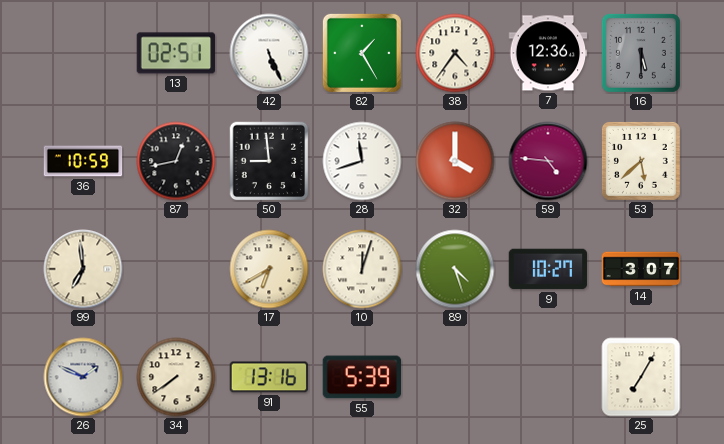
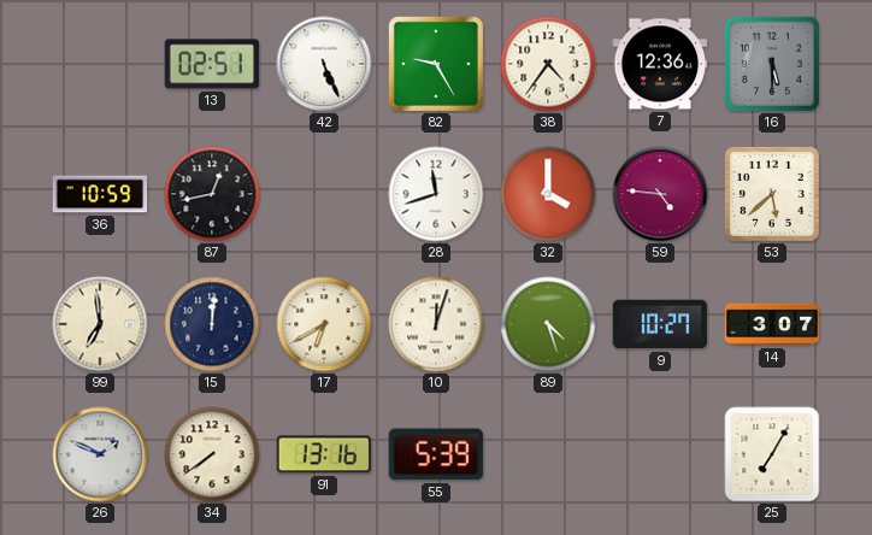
82: 1:25 -> 9:25
50: 8:59 -> none
15: none -> 12:01
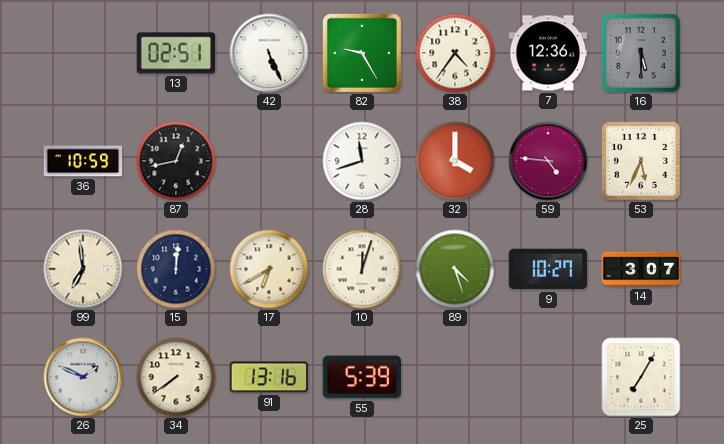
53: 5:38 -> 5:34
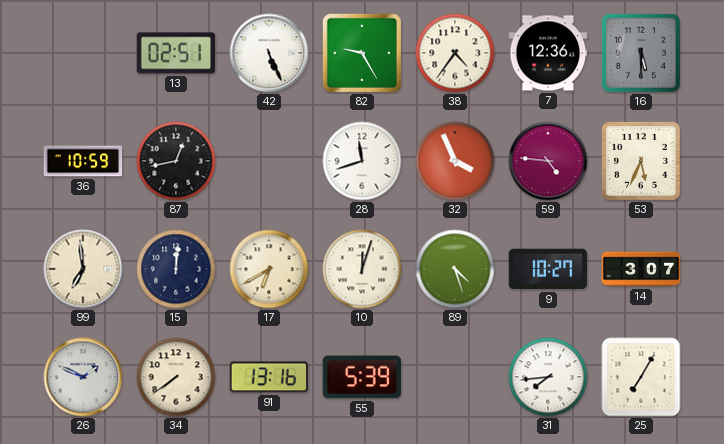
32: 4:00 -> 3:56
31: none -> 7:44
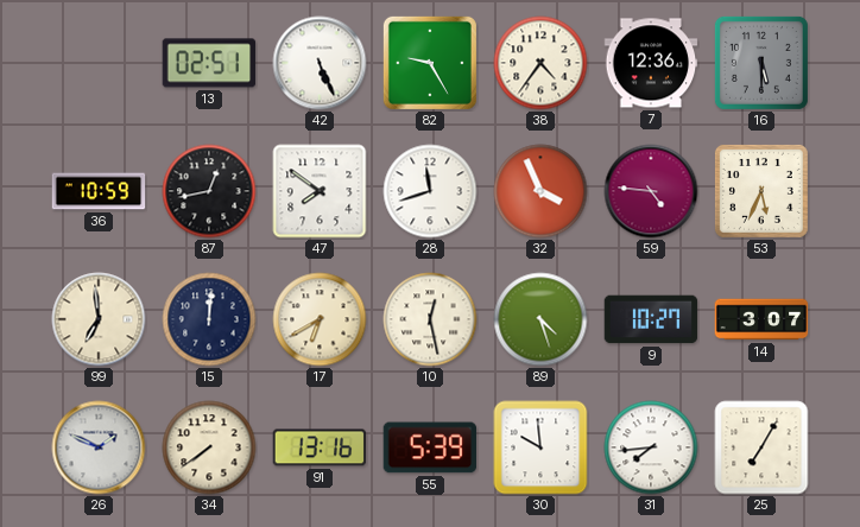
47: none -> 7:51
10: 12:03 -> 12:28
30: none -> 9:59
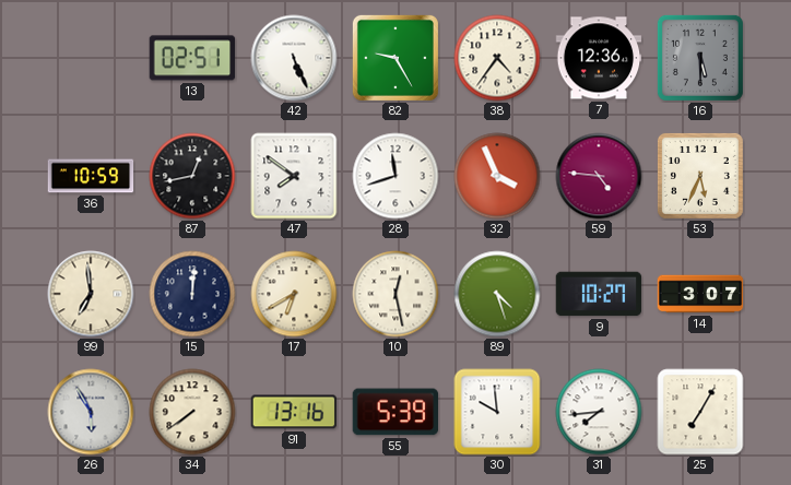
26: 1:49 -> 5:55
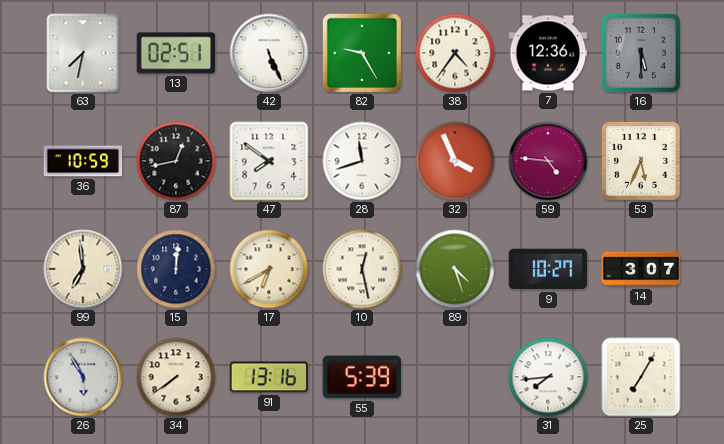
63: none -> 7:32
30: 9:59 -> none
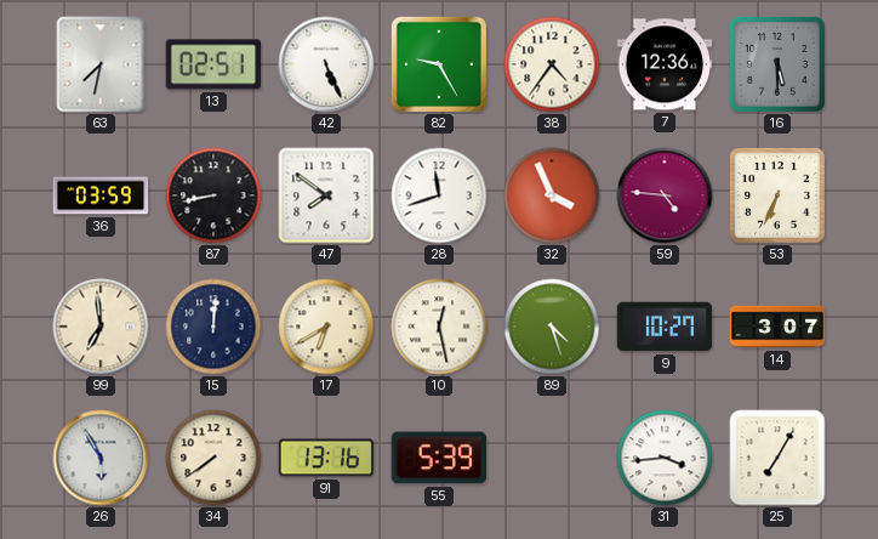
36: 10:59 -> 03:59
87: 12:43 -> 8:43
53: 5:34 -> 6:34
31: 7:44 -> 3:44
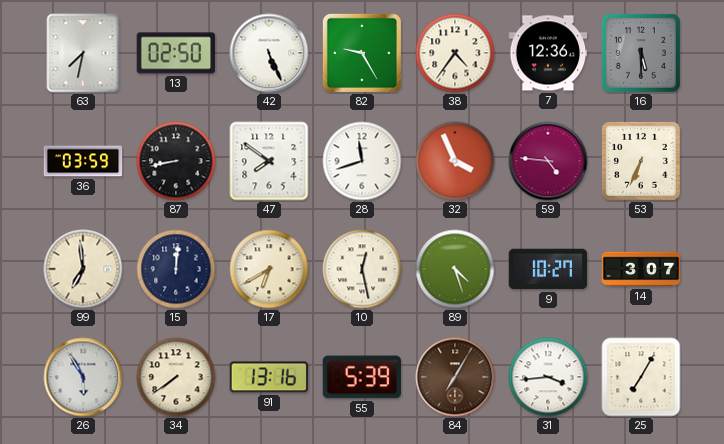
13: 02:51 -> 02:50
84: none -> 7:05
